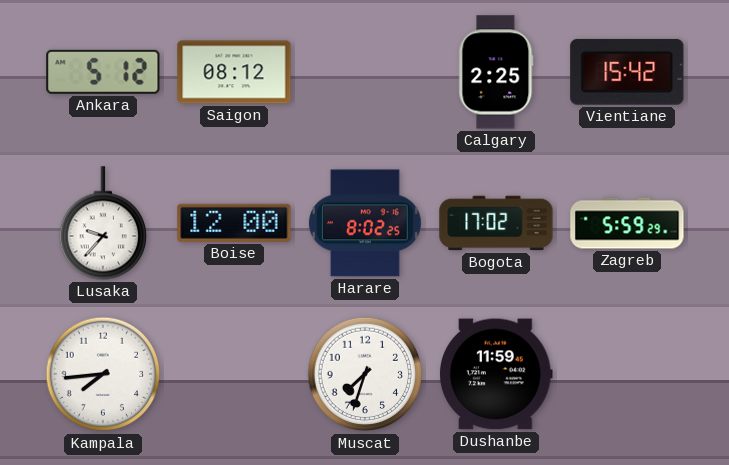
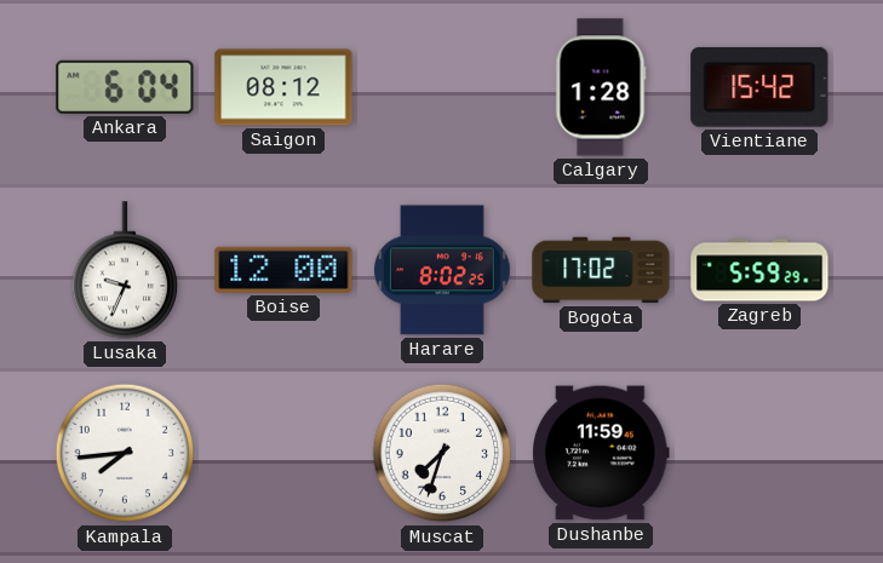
Ankara: 5:12 -> 6:04
Calgary: 2:25 -> 1:28
Lusaka: 9:37 -> 9:34
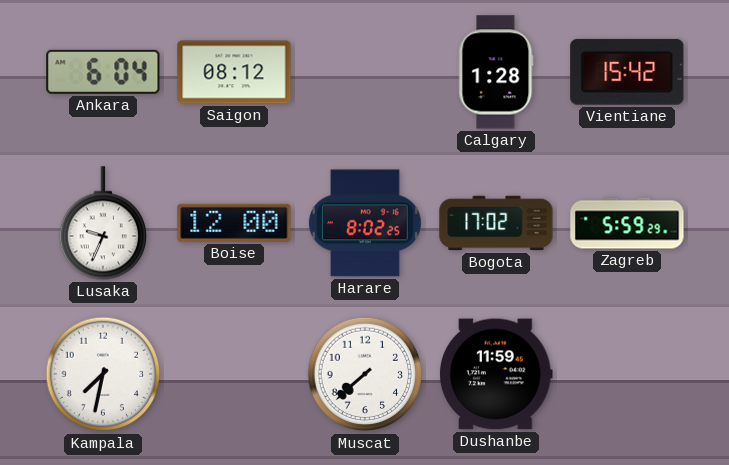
Kampala: 7:44 -> 7:32
Muscat: 7:33 -> 7:38
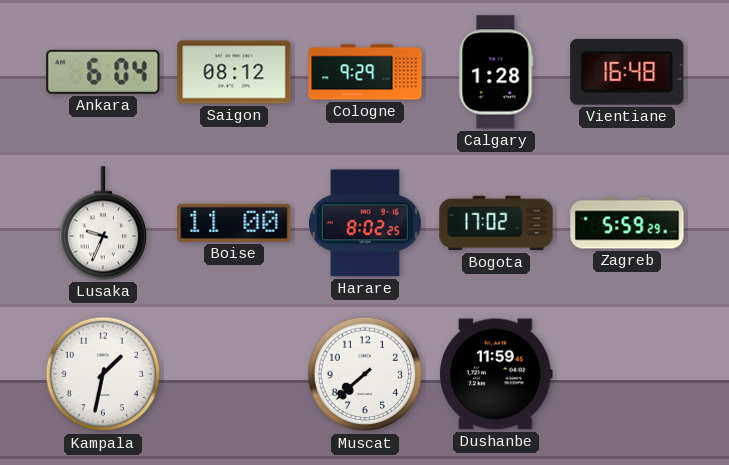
Cologne: none -> 9:29
Vientiane: 15:42 -> 16:48
Boise: 12:00 -> 11:00
Kampala: 7:32 -> 1:32
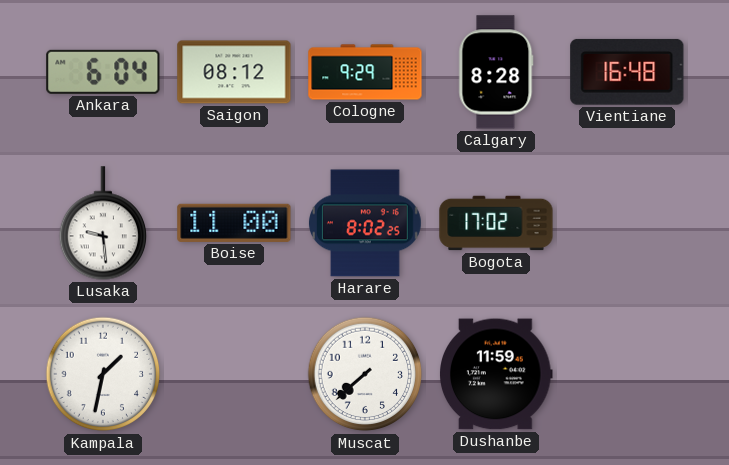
Calgary: 1:28 -> 8:28
Lusaka: 9:34 -> 9:29
Zagreb: 5:59 -> none
